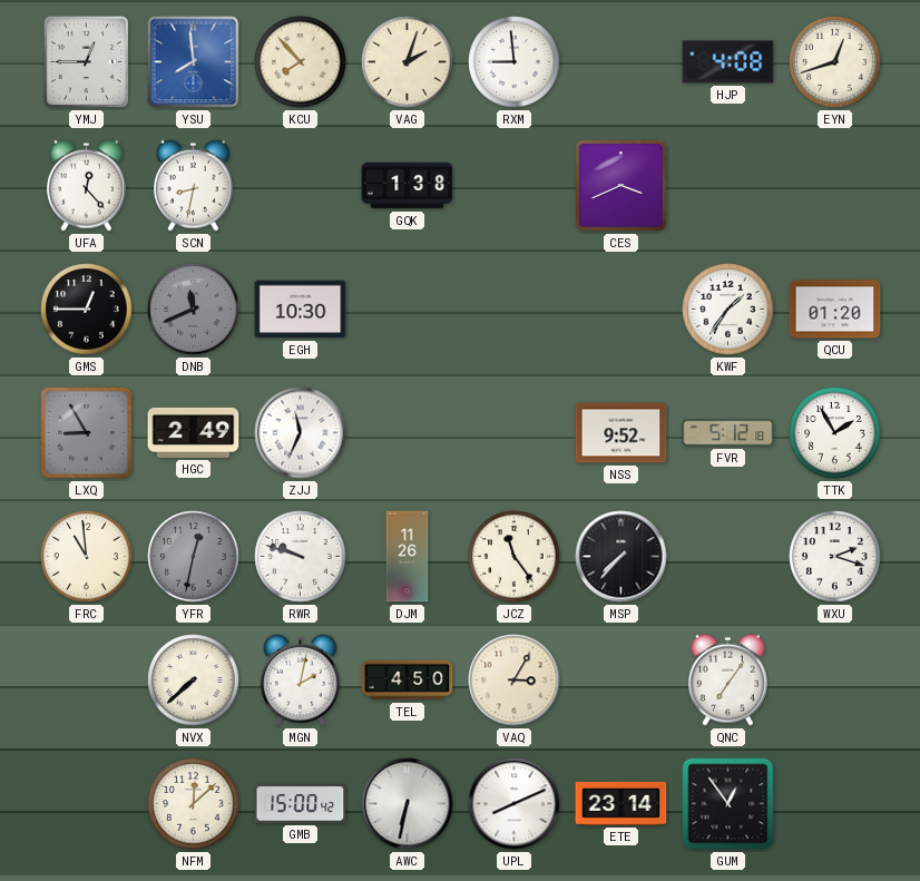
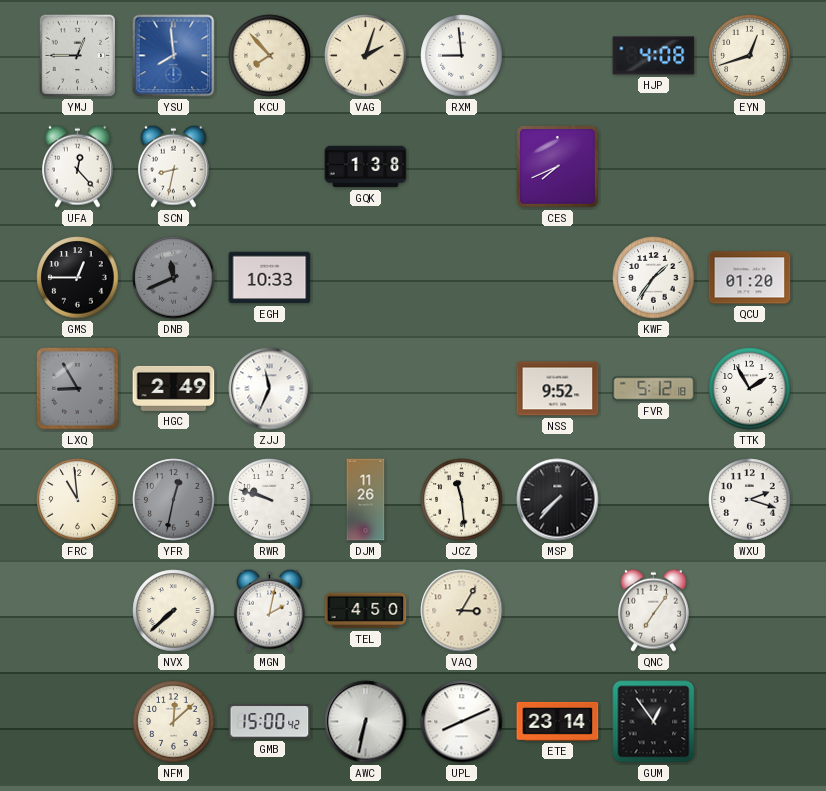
CES: 3:41 -> 7:41
EGH: 10:30 -> 10:33
JCZ: 11:24 -> 11:29
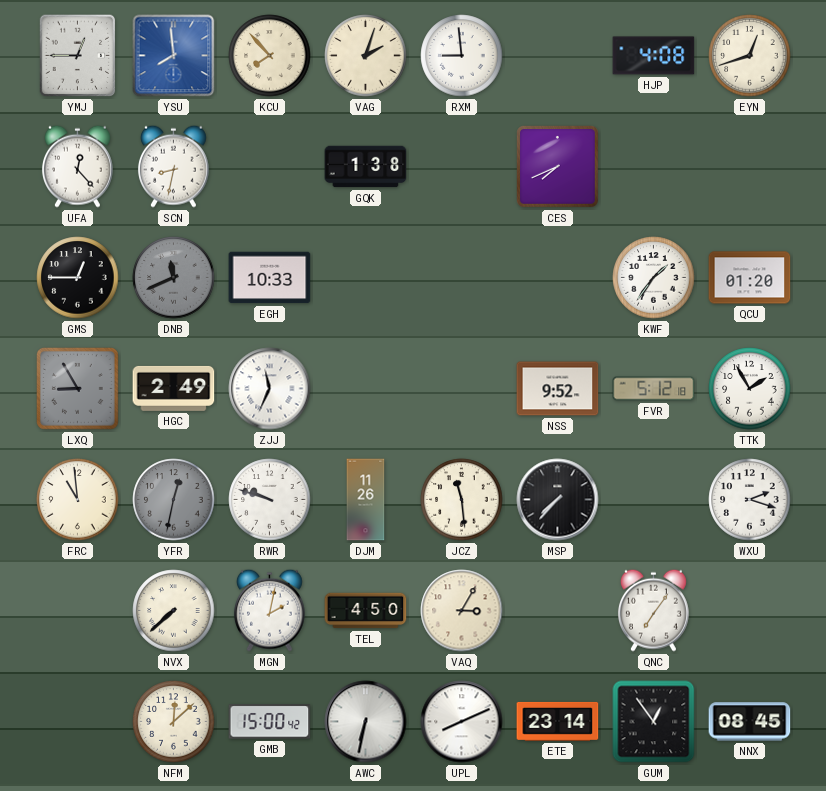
NNX: none -> 08:45
